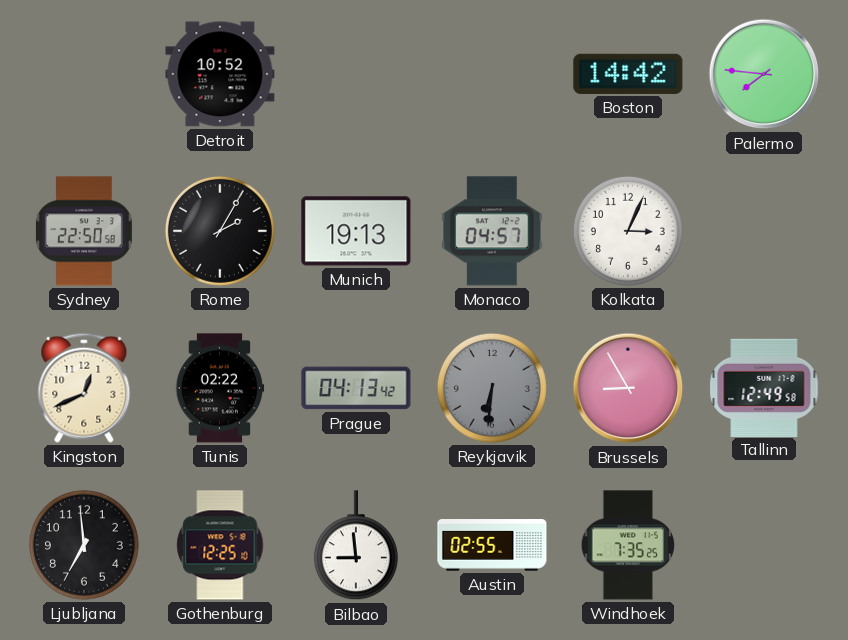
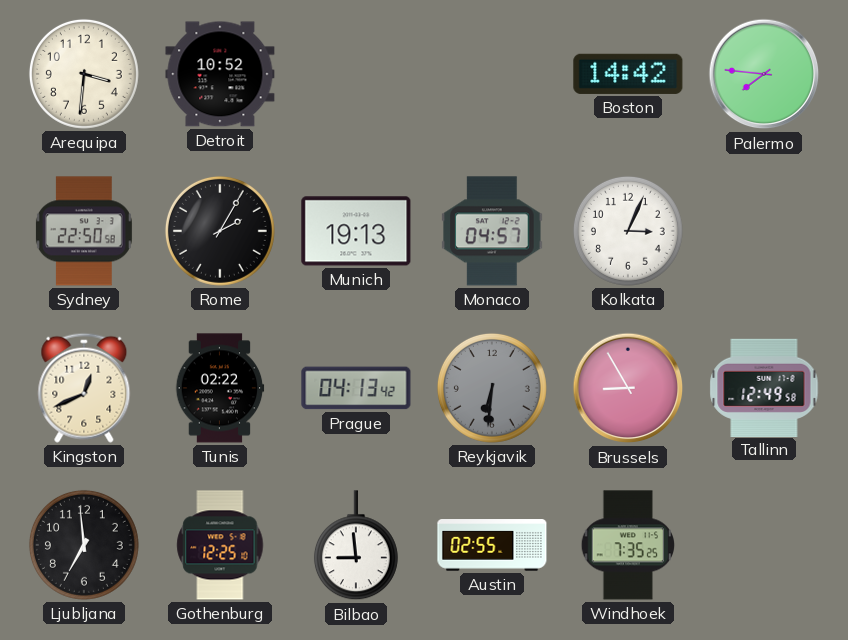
Arequipa: none -> 3:31
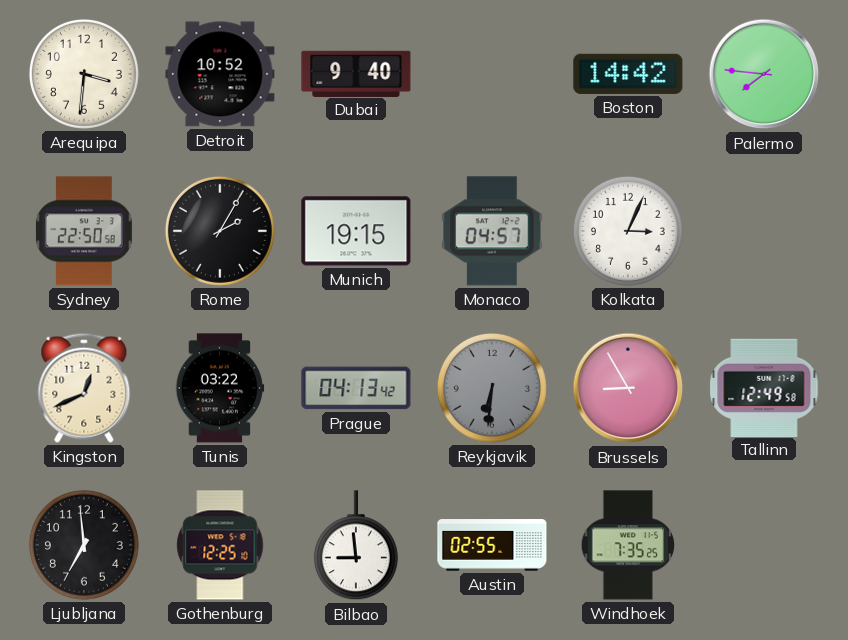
Dubai: none -> 9:40
Munich: 19:13 -> 19:15
Tunis: 02:22 -> 03:22
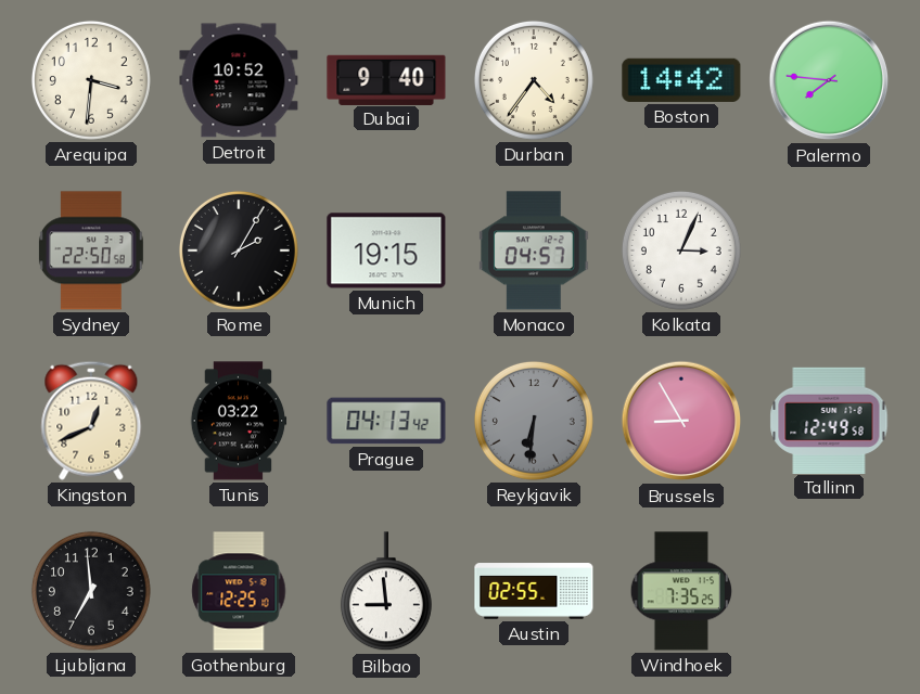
Durban: none -> 4:36
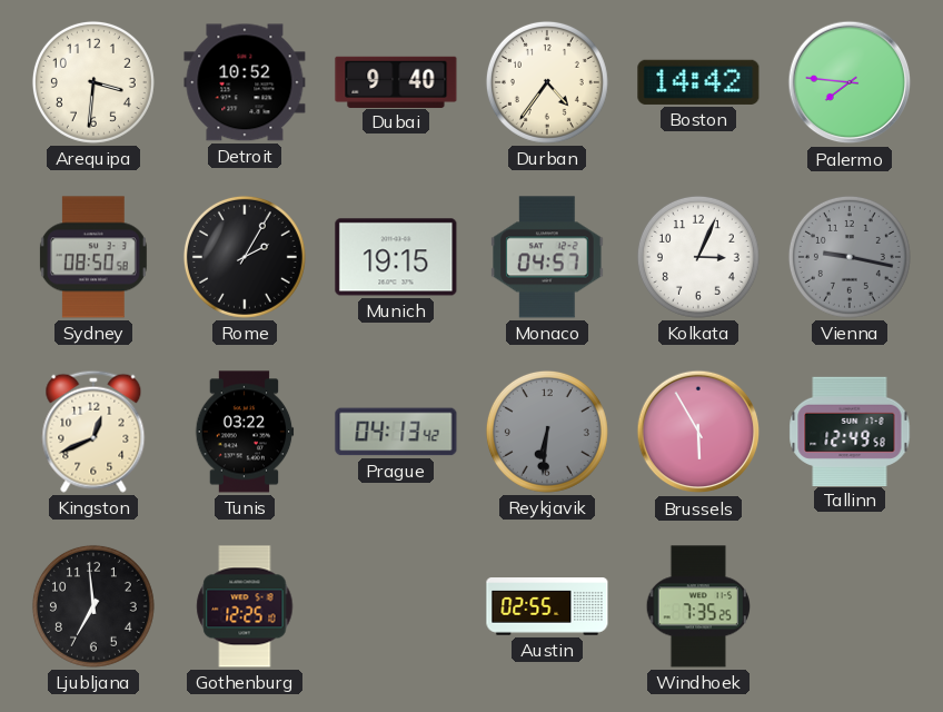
Sydney: 22:50 -> 08:50
Vienna: none -> 9:17
Brussels: 8:55 -> 5:55
Bilbao: 8:59 -> none
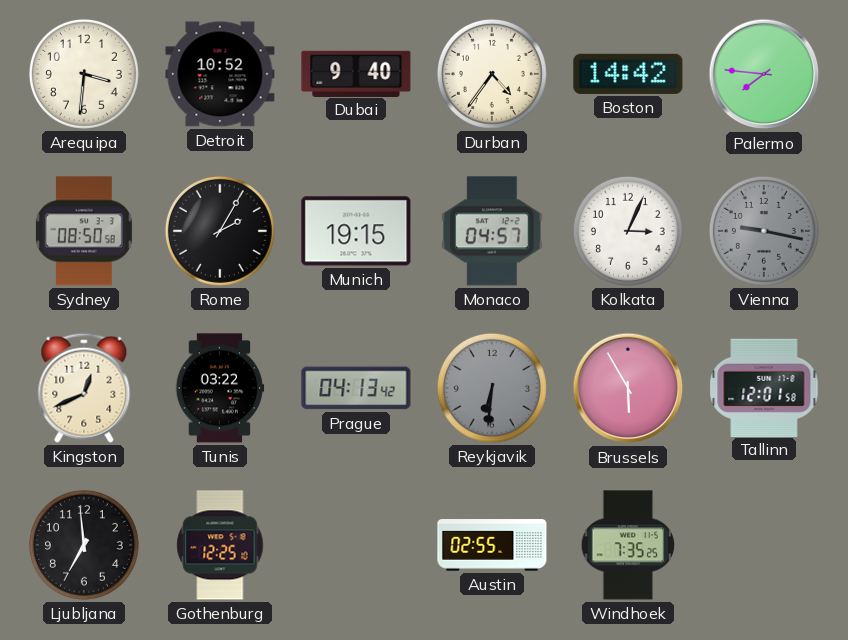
Tallinn: 12:49 -> 12:01
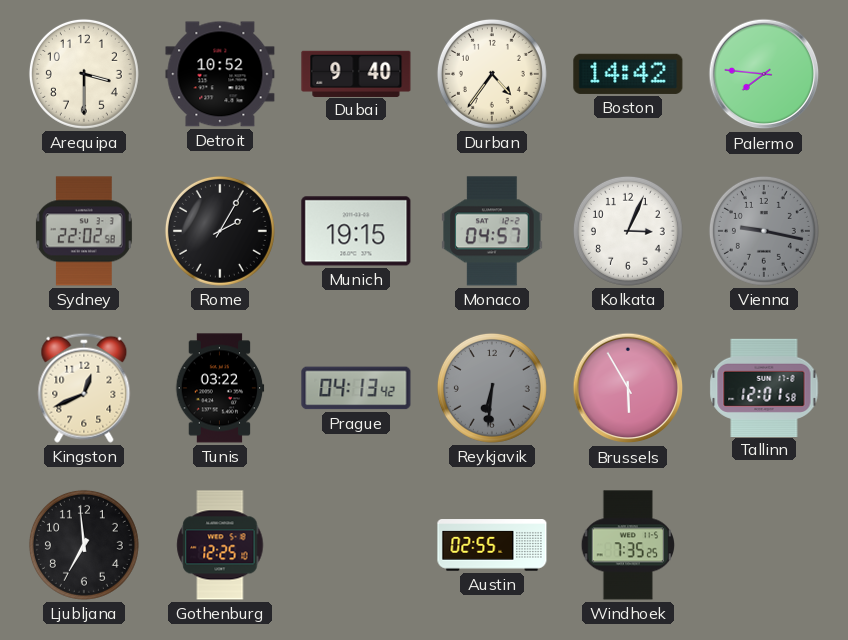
Arequipa: 3:31 -> 3:30
Sydney: 08:50 -> 22:02
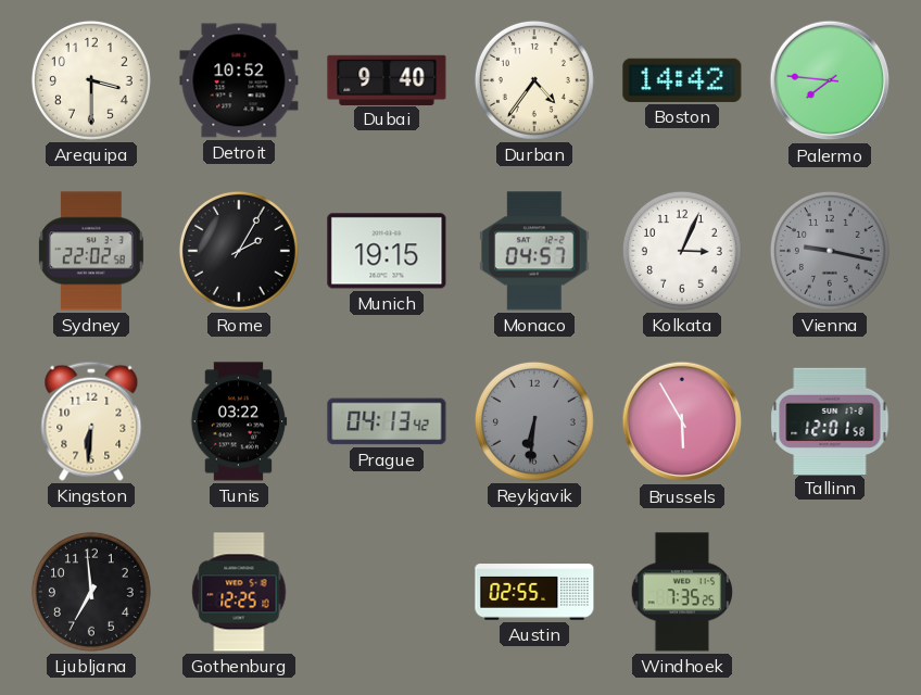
Kingston: 12:41 -> 6:31
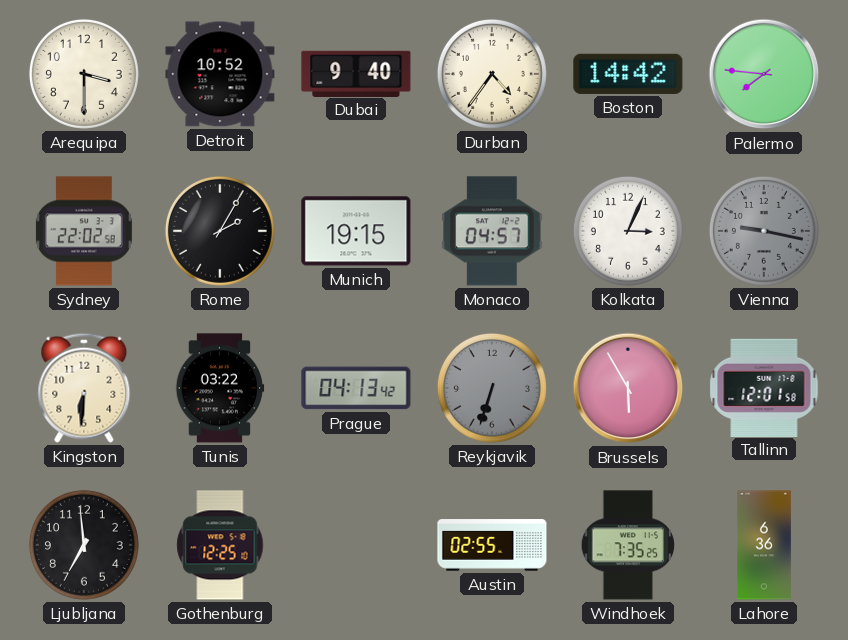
Reykjavik: 6:31 -> 6:33
Lahore: none -> 6:36
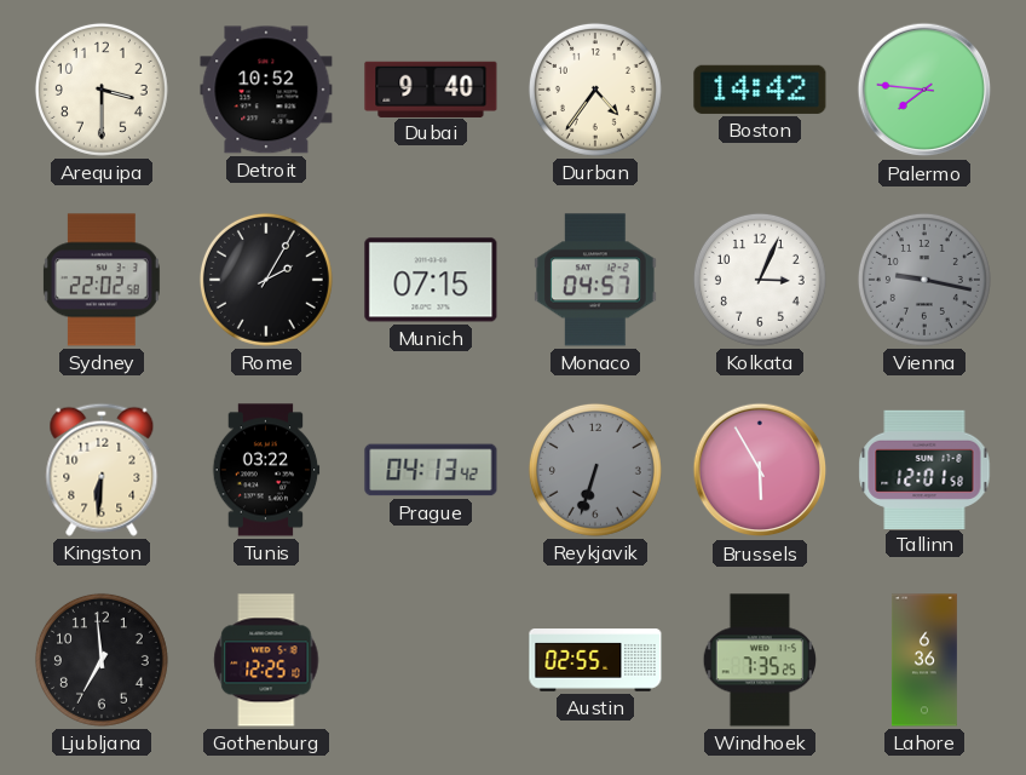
Munich: 19:15 -> 07:15
